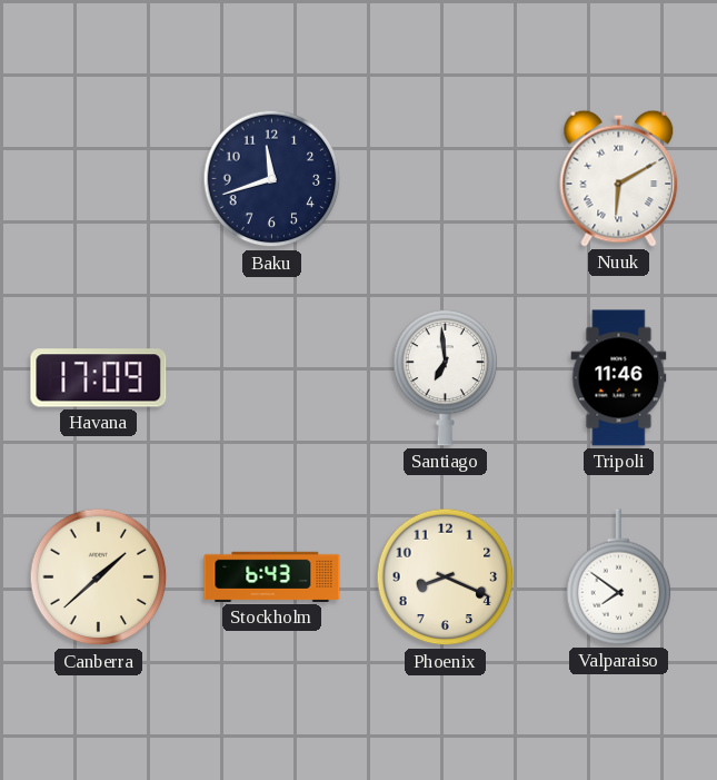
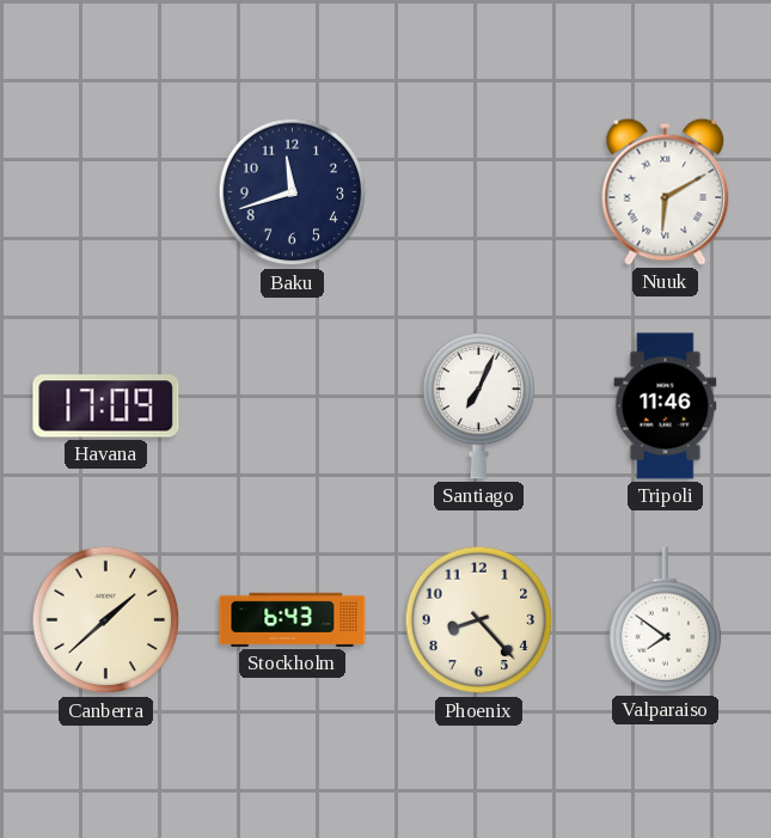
Santiago: 6:59 -> 7:04
Phoenix: 8:19 -> 8:23
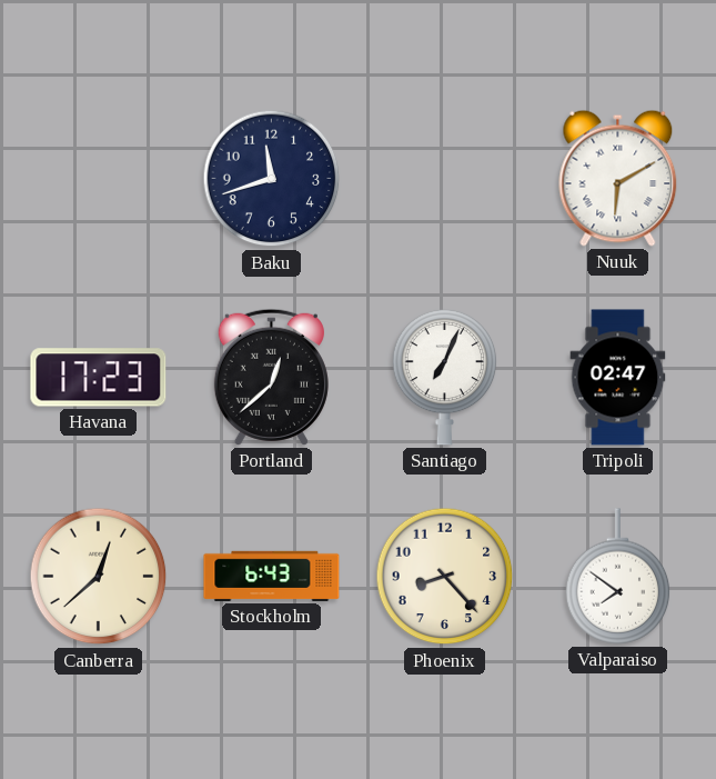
Havana: 17:09 -> 17:23
Portland: none -> 12:38
Tripoli: 11:46 -> 02:47
Canberra: 1:38 -> 12:38
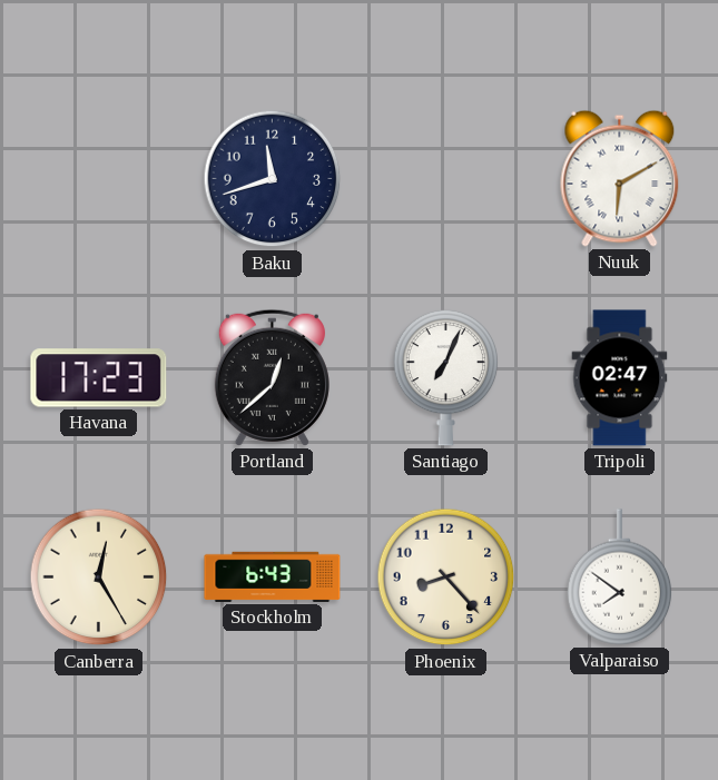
Canberra: 12:38 -> 12:25
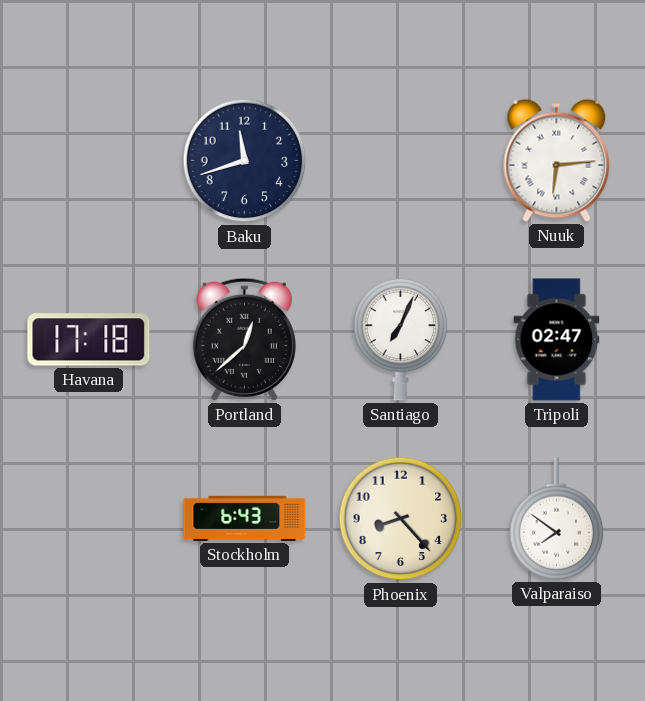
Nuuk: 6:10 -> 6:14
Havana: 17:23 -> 17:18
Canberra: 12:25 -> none
